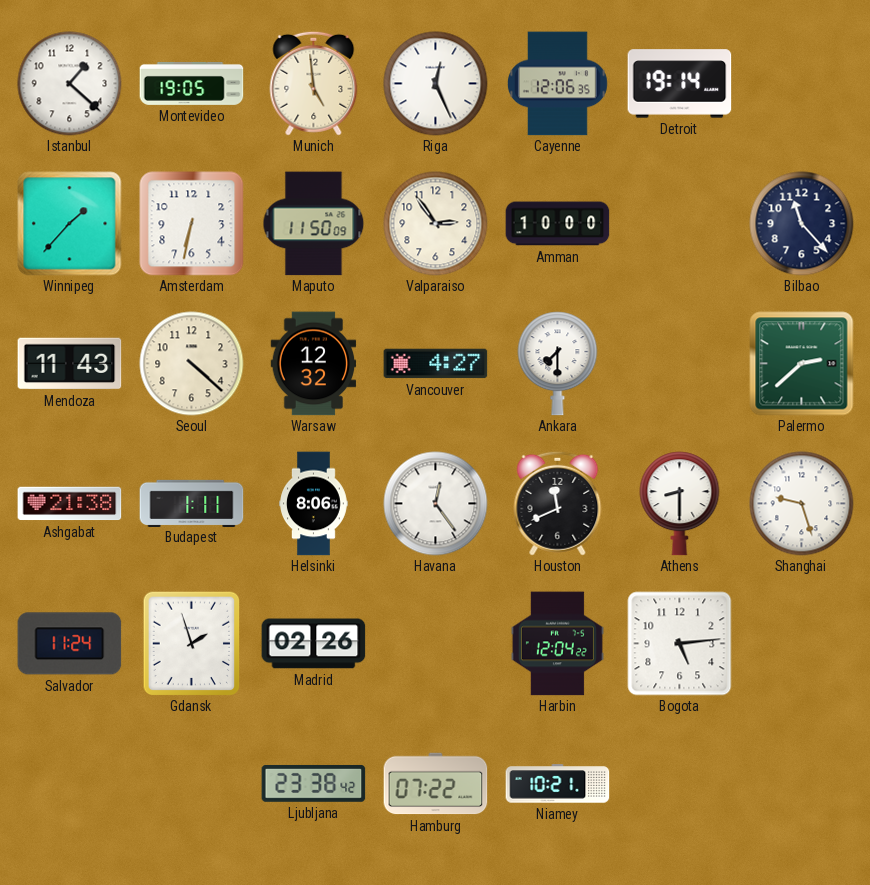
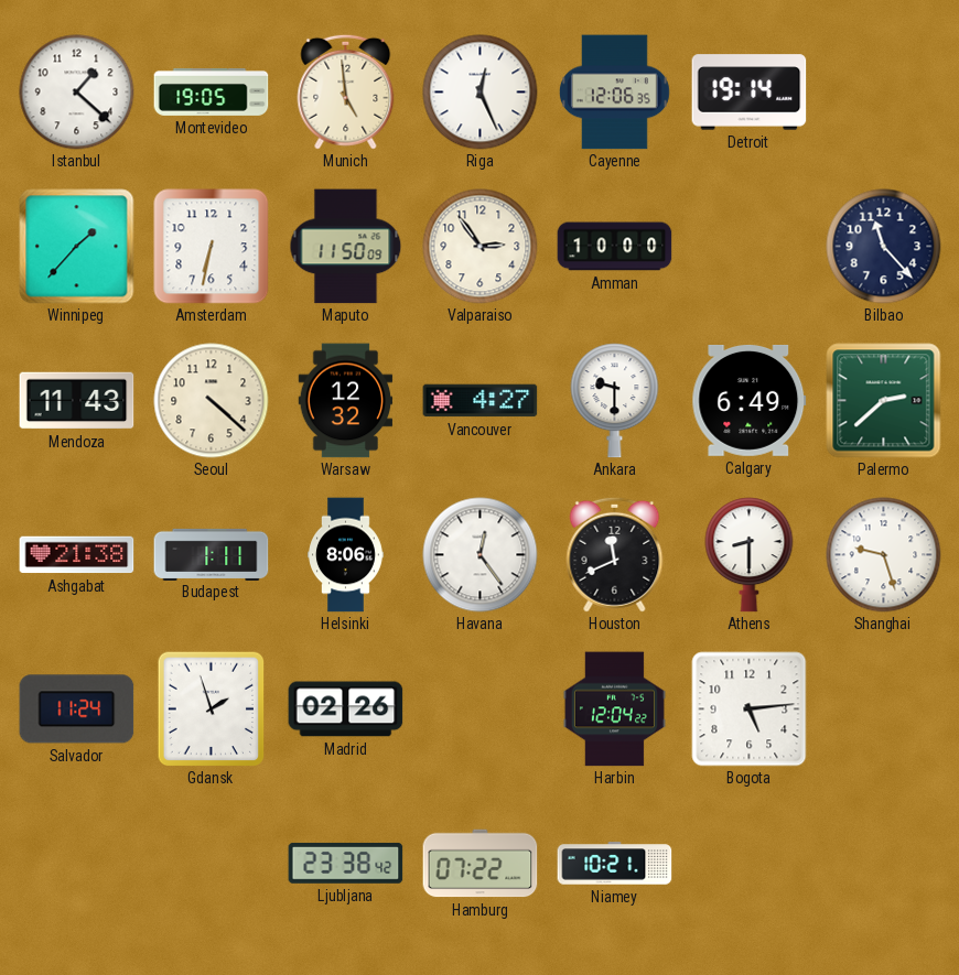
Ankara: 7:30 -> 9:30
Calgary: none -> 6:49
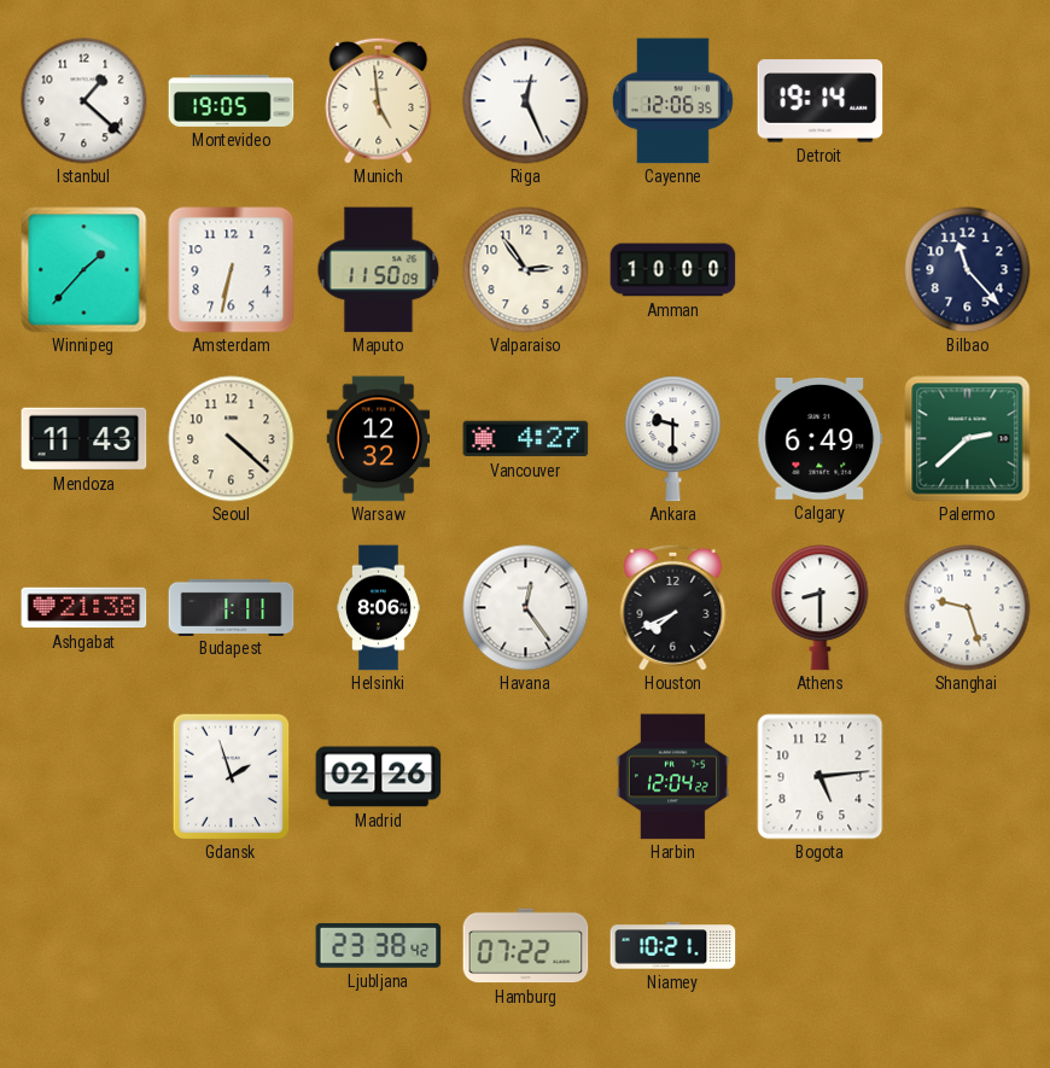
Houston: 11:41 -> 7:41
Salvador: 11:24 -> none
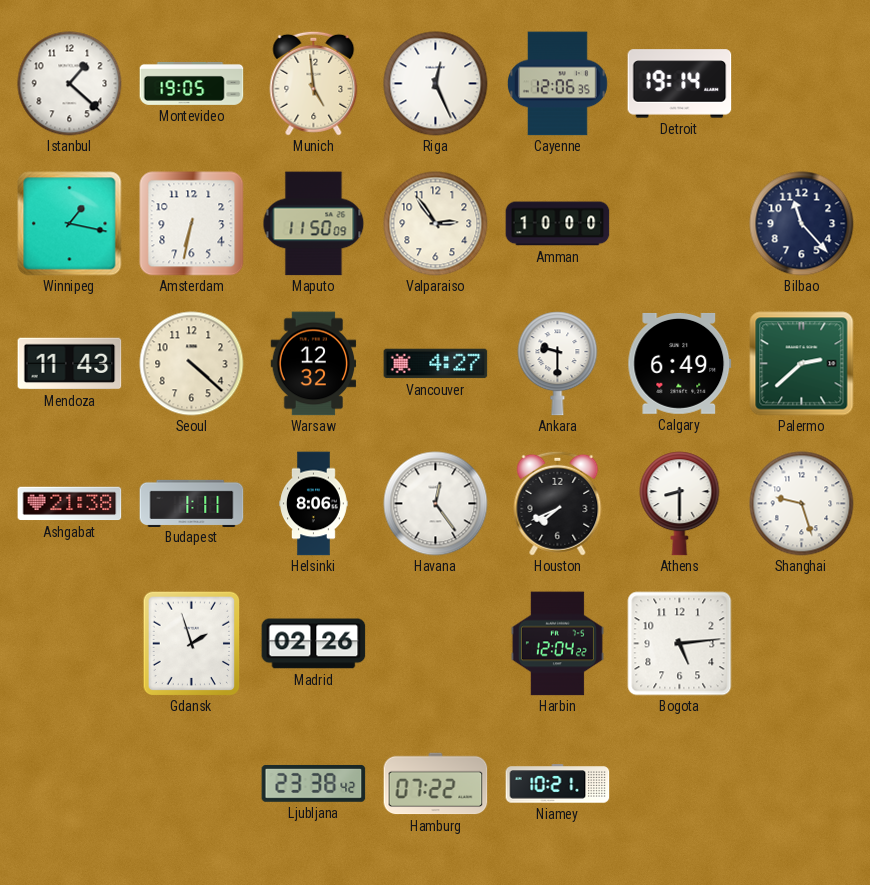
Winnipeg: 1:37 -> 1:17
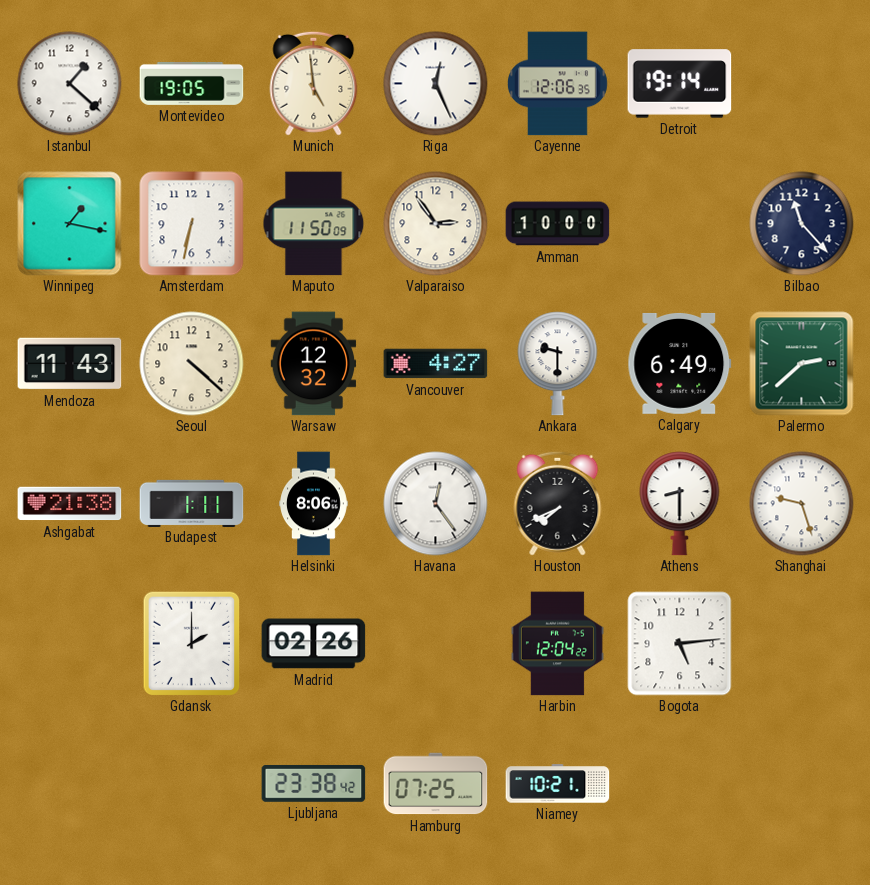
Gdansk: 1:57 -> 2:00
Hamburg: 07:22 -> 07:25
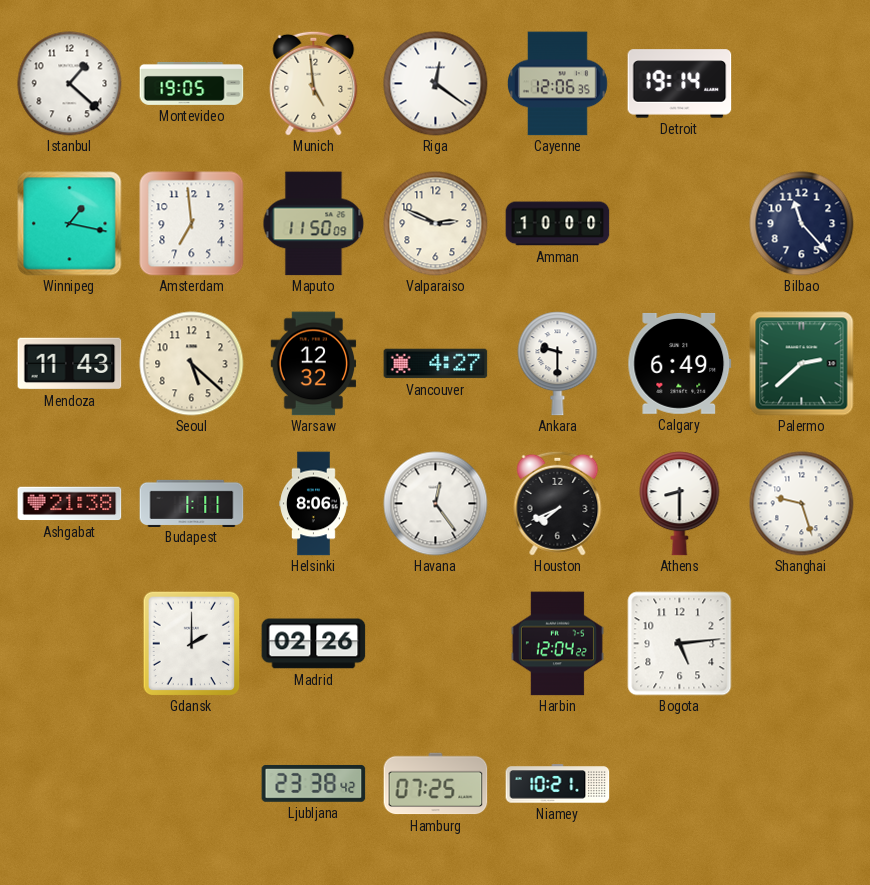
Riga: 12:26 -> 12:21
Amsterdam: 6:32 -> 6:59
Valparaiso: 2:54 -> 2:49
Seoul: 4:22 -> 5:22
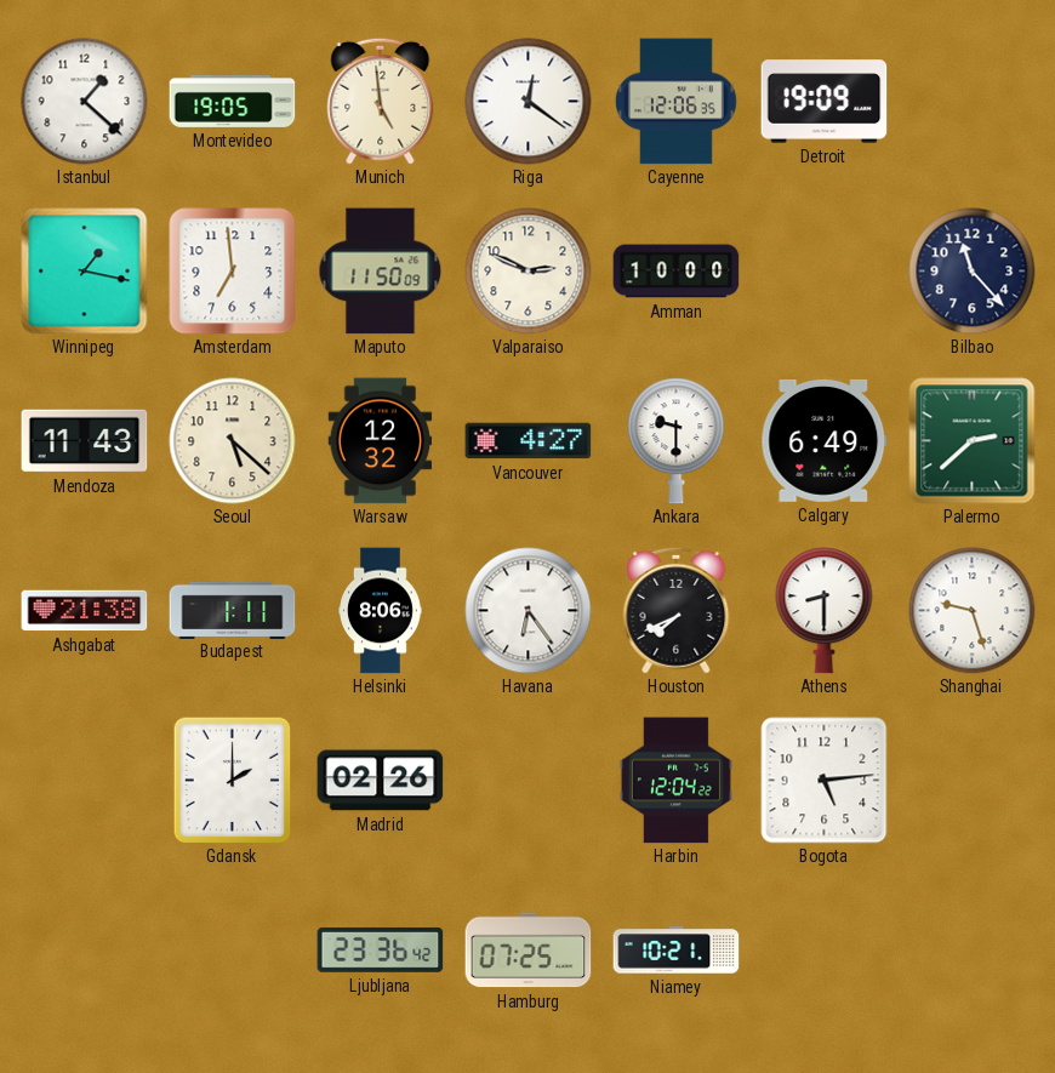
Detroit: 19:14 -> 19:09
Havana: 12:24 -> 6:24
Ljubljana: 23:38 -> 23:36
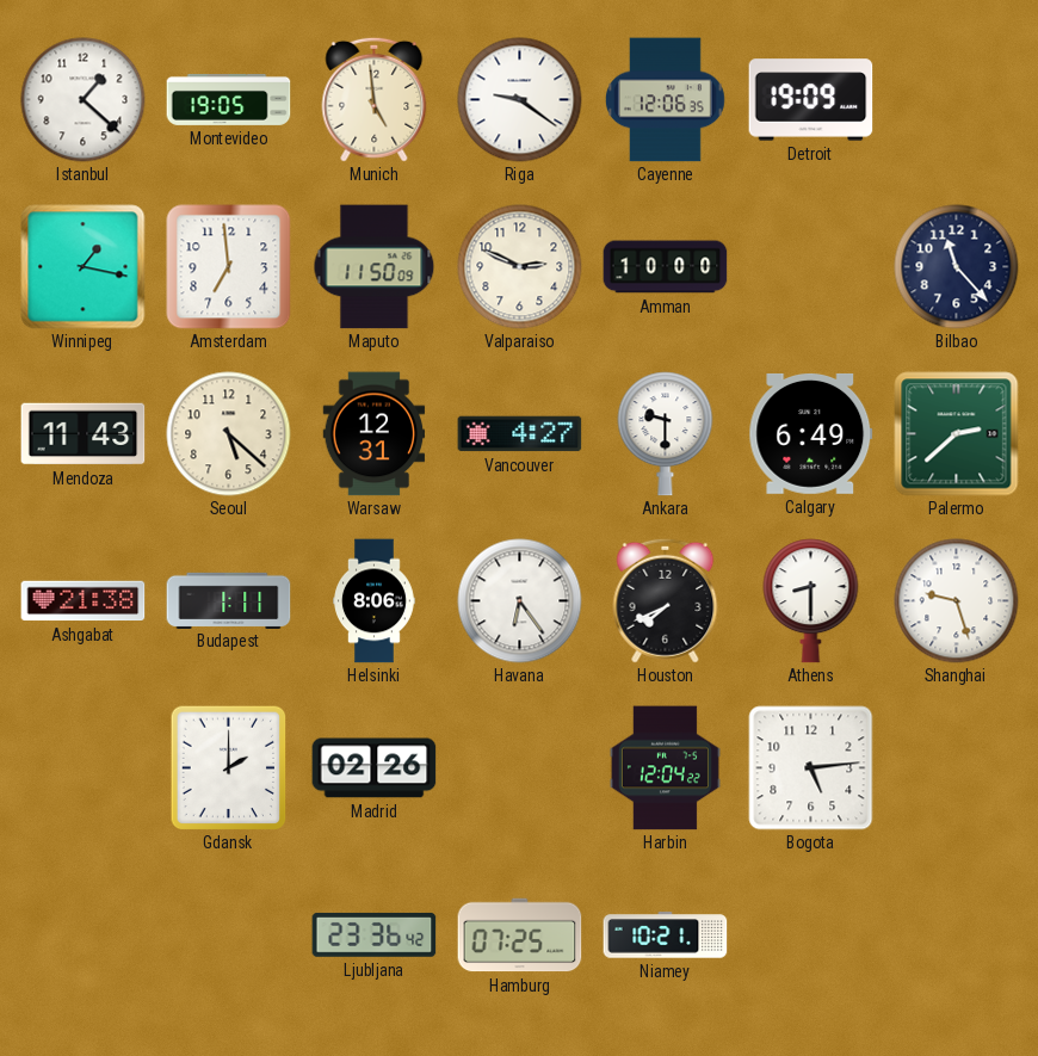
Riga: 12:21 -> 9:21
Warsaw: 12:32 -> 12:31
